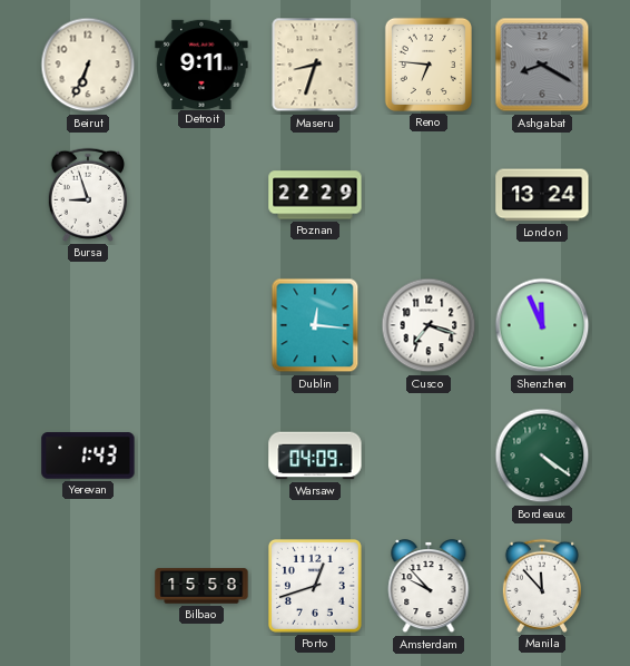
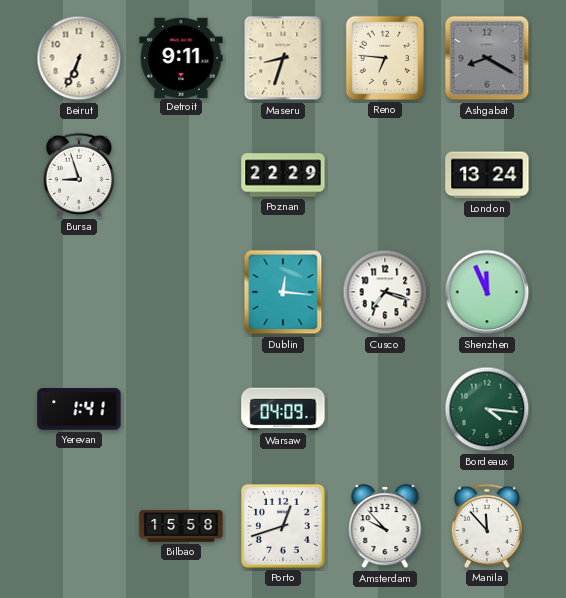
Yerevan: 1:43 -> 1:41
Bordeaux: 4:21 -> 4:16
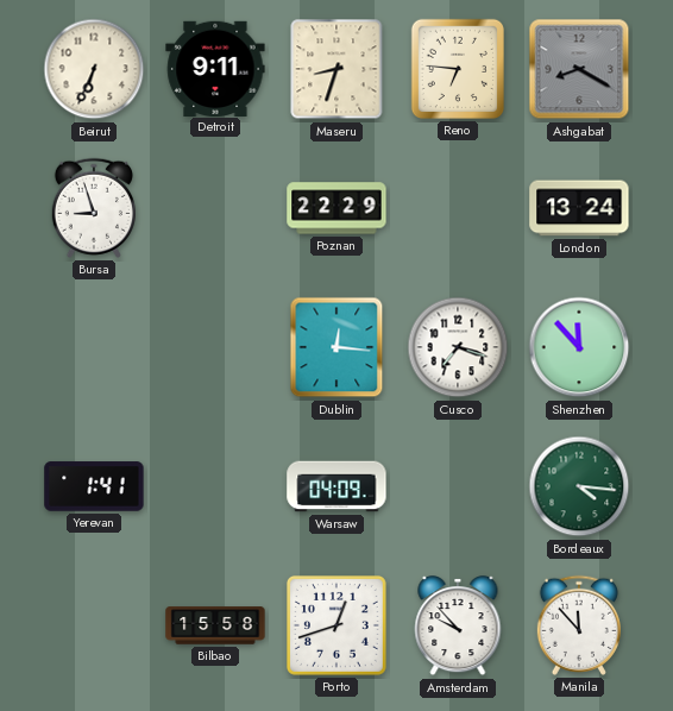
Shenzhen: 11:56 -> 11:53
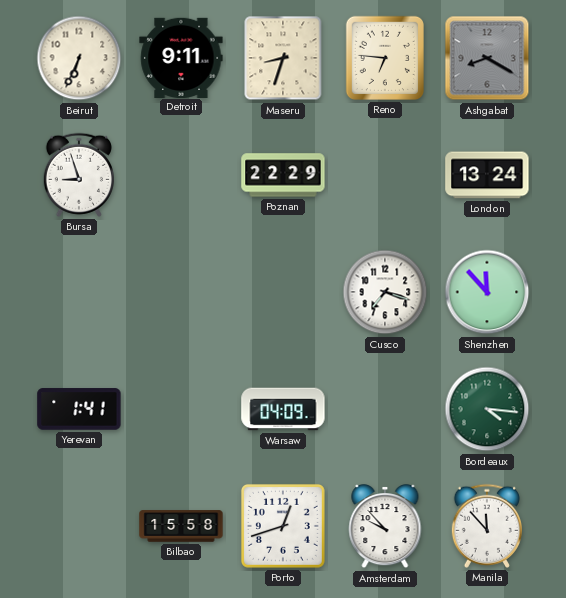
Dublin: 12:16 -> none
